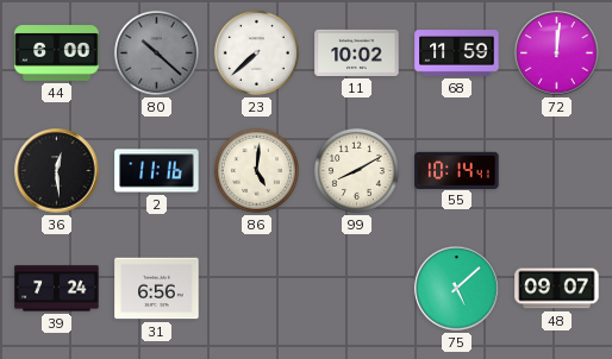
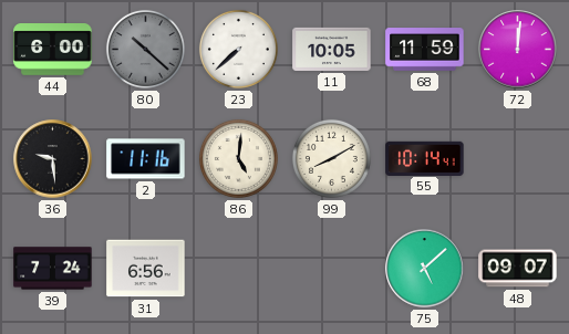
11: 10:02 -> 10:05
36: 12:29 -> 9:29
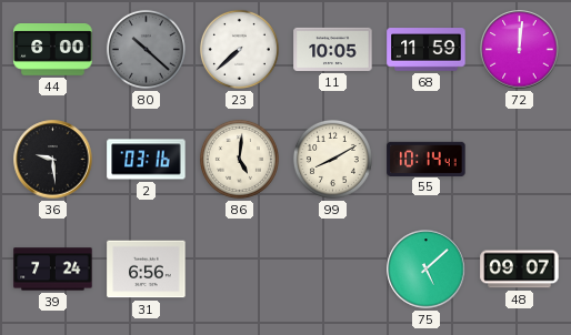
2: 11:16 -> 03:16
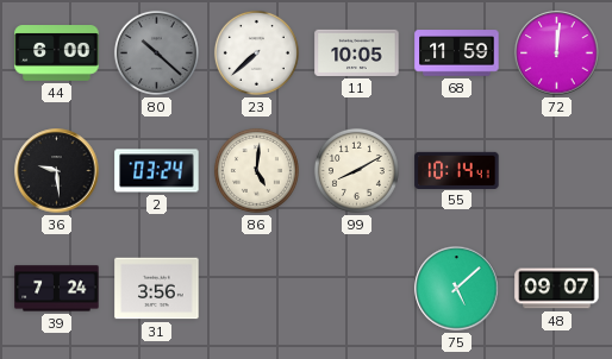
2: 03:16 -> 03:24
31: 6:56 -> 3:56
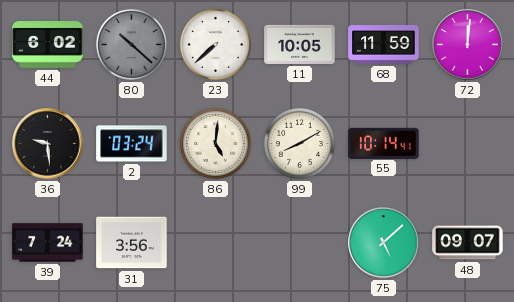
44: 6:00 -> 6:02
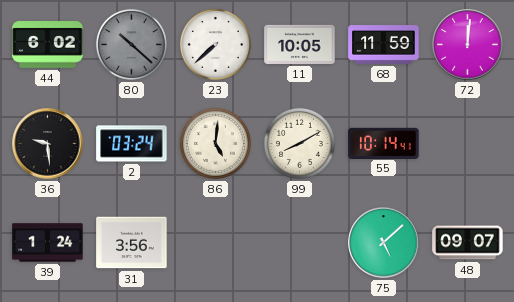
39: 7:24 -> 1:24
